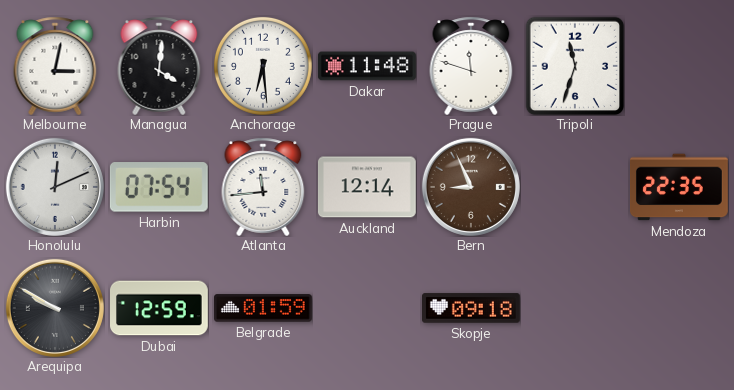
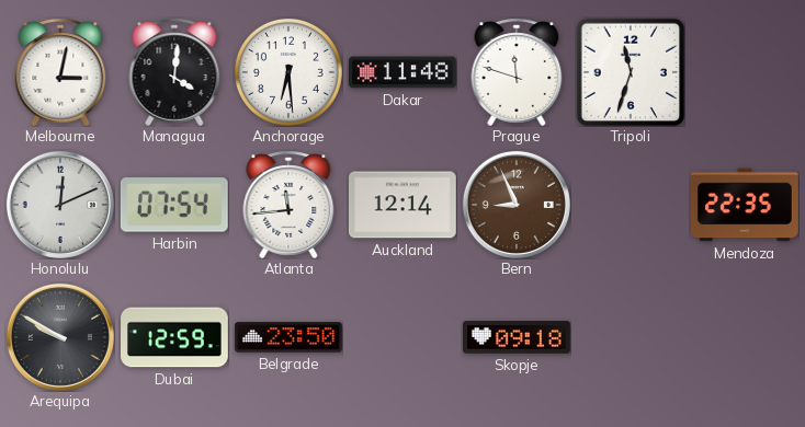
Belgrade: 01:59 -> 23:50
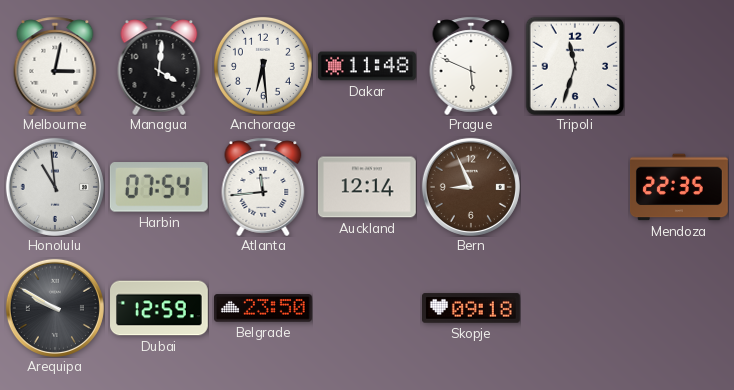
Prague: 11:48 -> 5:49
Honolulu: 12:11 -> 10:59
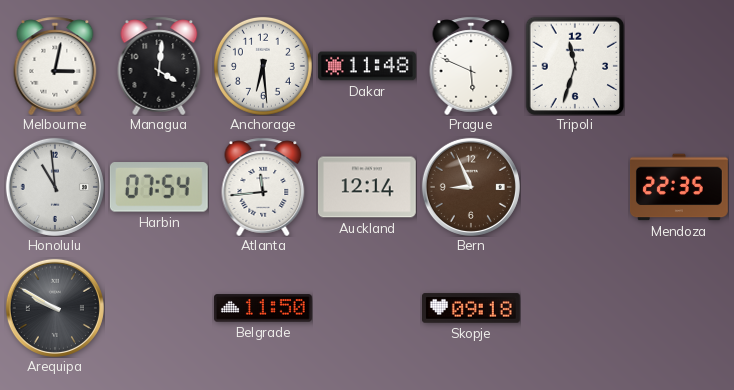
Dubai: 12:59 -> none
Belgrade: 23:50 -> 11:50
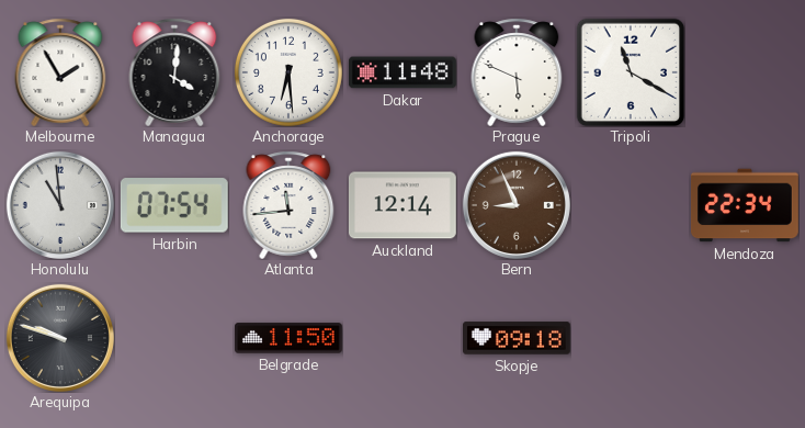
Melbourne: 3:02 -> 1:55
Tripoli: 11:33 -> 11:20
Mendoza: 22:35 -> 22:34
Arequipa: 9:50 -> 9:48
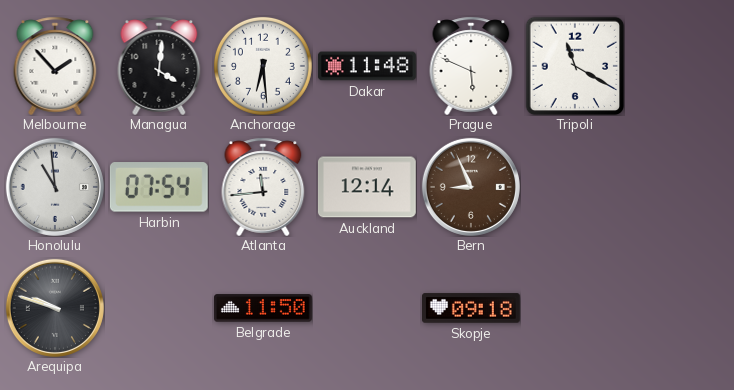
Melbourne: 1:55 -> 1:53
Mendoza: 22:34 -> none
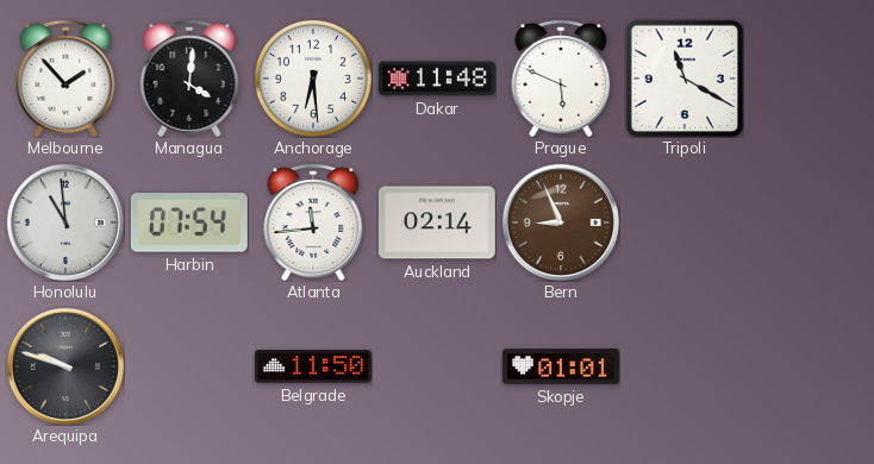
Auckland: 12:14 -> 02:14
Skopje: 09:18 -> 01:01
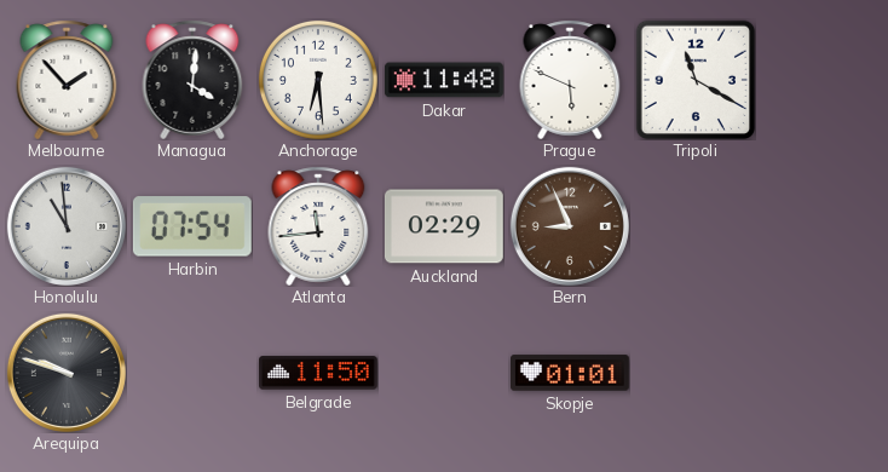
Auckland: 02:14 -> 02:29
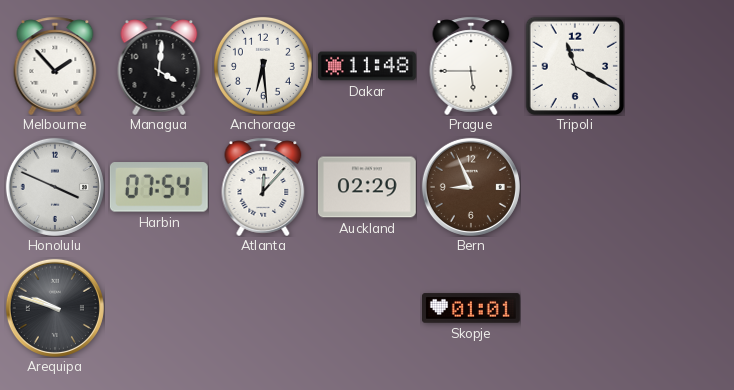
Prague: 5:49 -> 5:45
Honolulu: 10:59 -> 3:49
Atlanta: 11:44 -> 12:07
Belgrade: 11:50 -> none
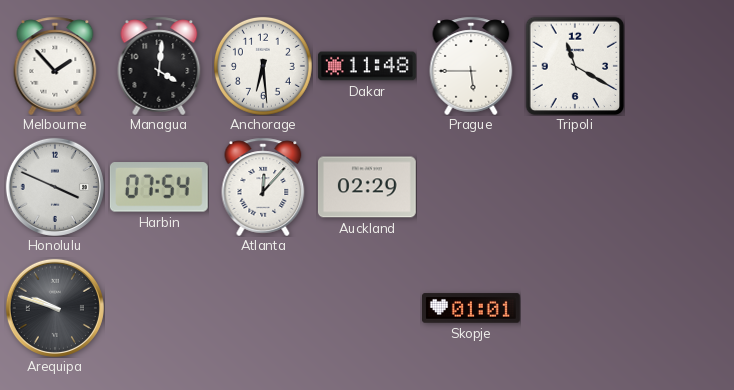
Bern: 8:56 -> none
